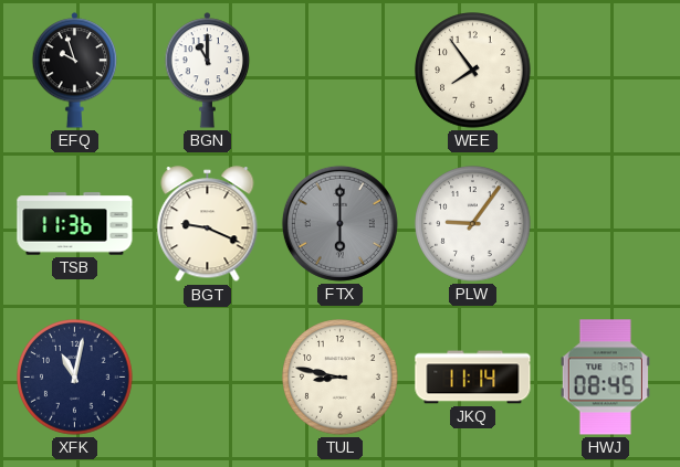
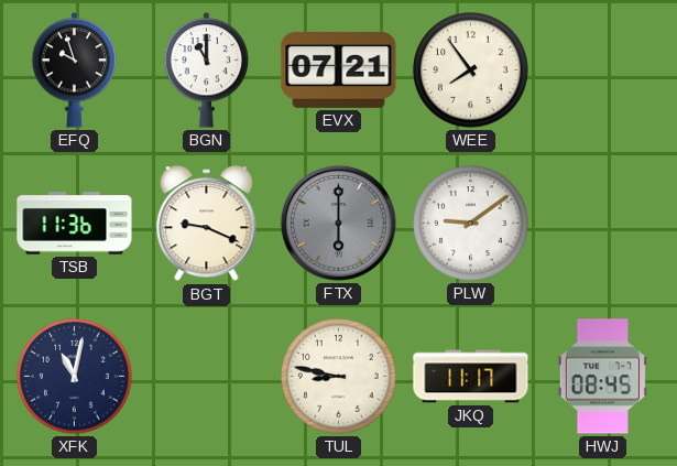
EVX: none -> 07:21
PLW: 9:06 -> 9:09
JKQ: 11:14 -> 11:17
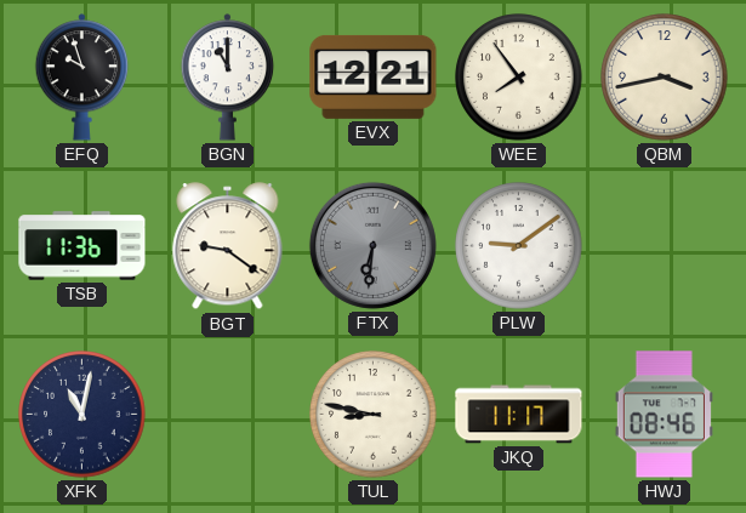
EVX: 07:21 -> 12:21
QBM: none -> 3:43
BGT: 9:19 -> 9:21
FTX: 6:00 -> 6:31
HWJ: 08:45 -> 08:46
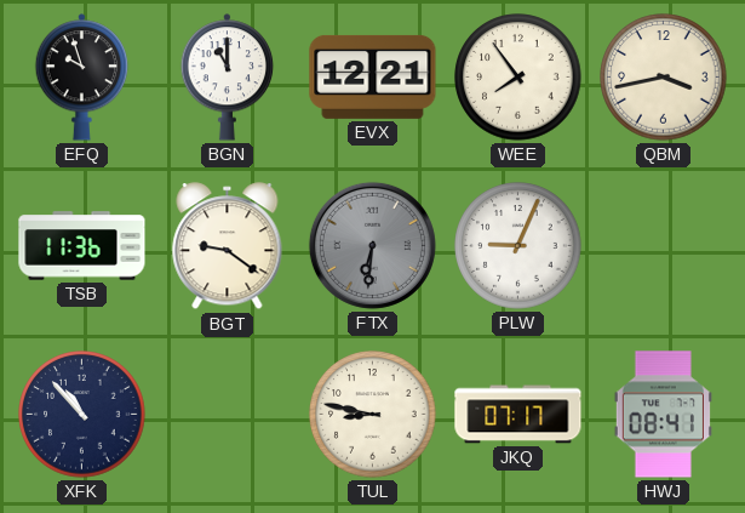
PLW: 9:09 -> 9:04
XFK: 11:02 -> 10:53
JKQ: 11:17 -> 07:17
HWJ: 08:46 -> 08:41
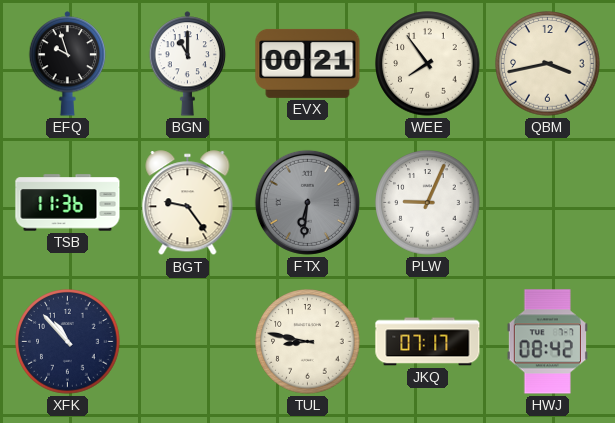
EVX: 12:21 -> 00:21
BGT: 9:21 -> 9:24
HWJ: 08:41 -> 08:42
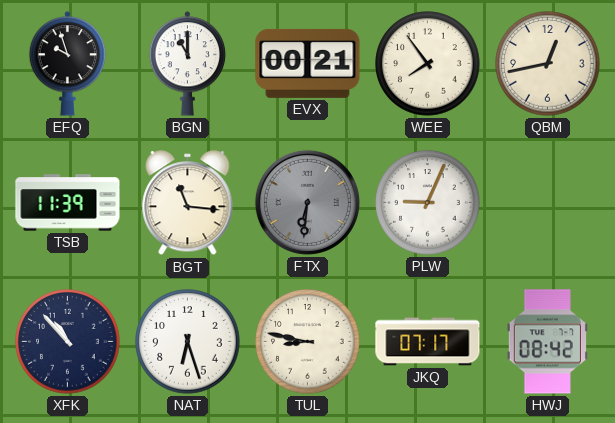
QBM: 3:43 -> 12:43
TSB: 11:36 -> 11:39
BGT: 9:24 -> 11:16
NAT: none -> 6:27
